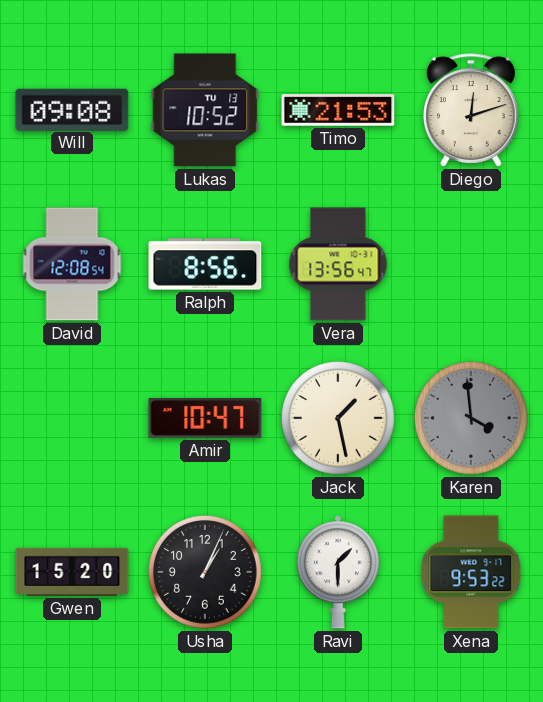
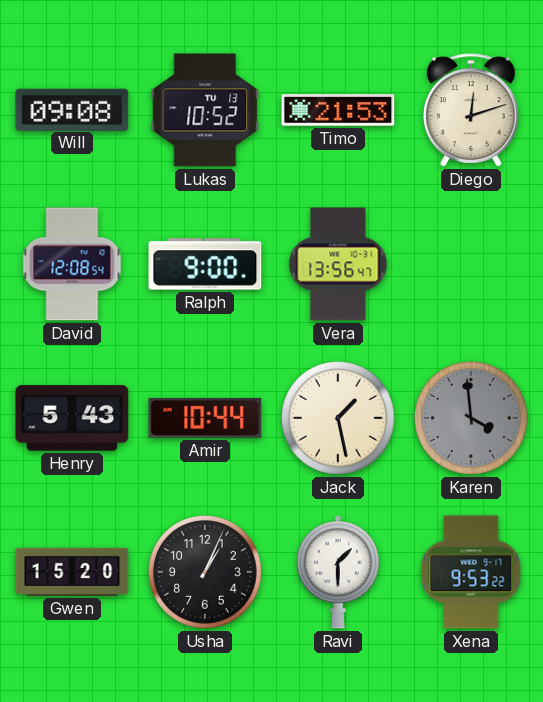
Ralph: 8:56 -> 9:00
Henry: none -> 5:43
Amir: 10:47 -> 10:44
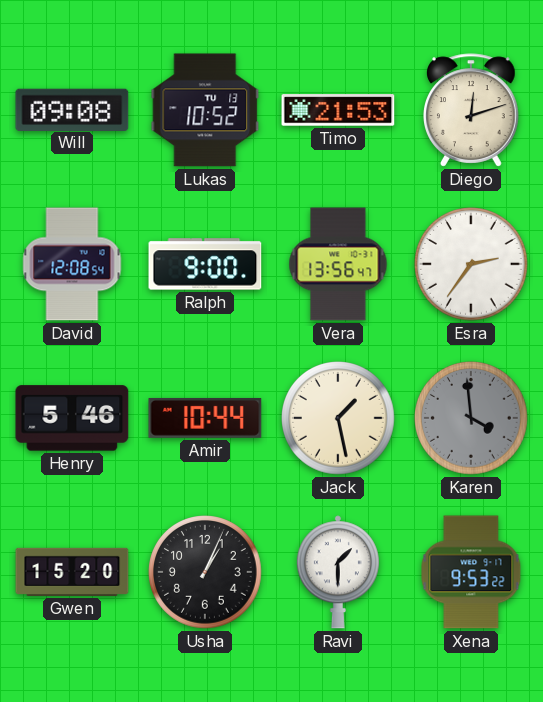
Esra: none -> 2:36
Henry: 5:43 -> 5:46
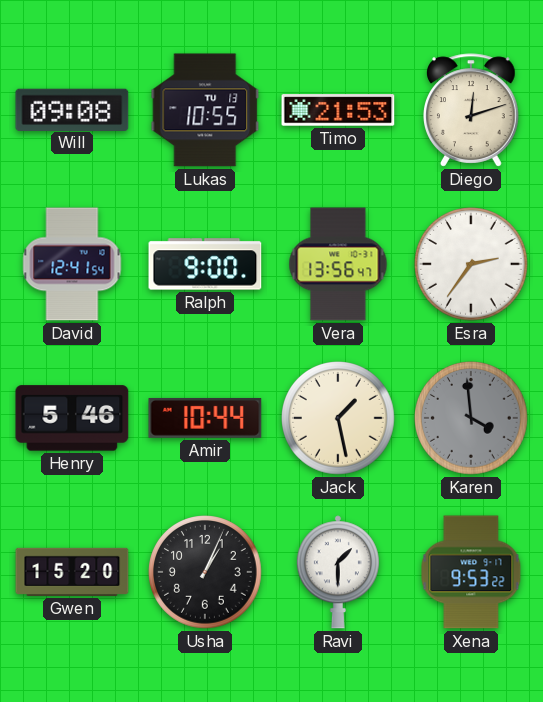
Lukas: 10:52 -> 10:55
David: 12:08 -> 12:41
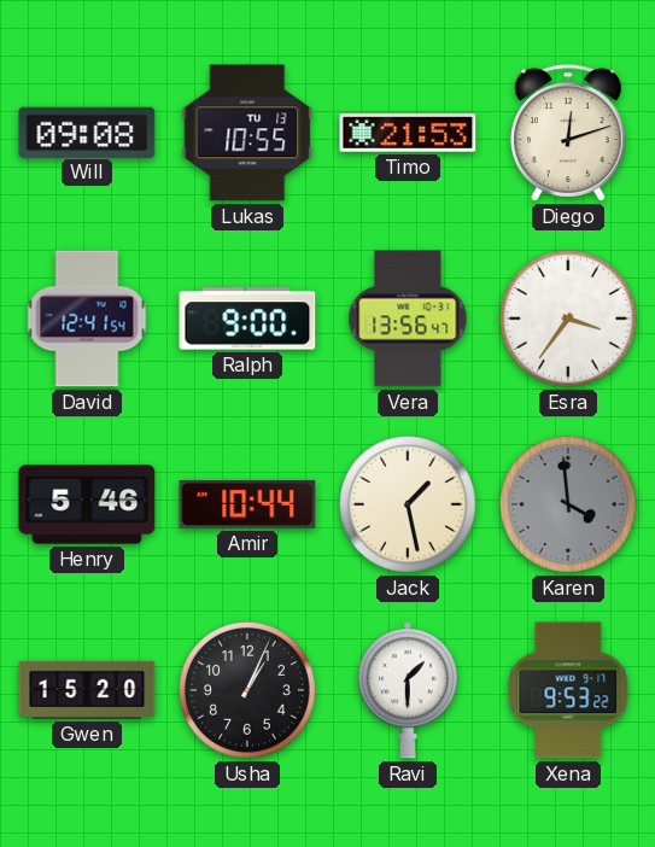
Esra: 2:36 -> 3:36
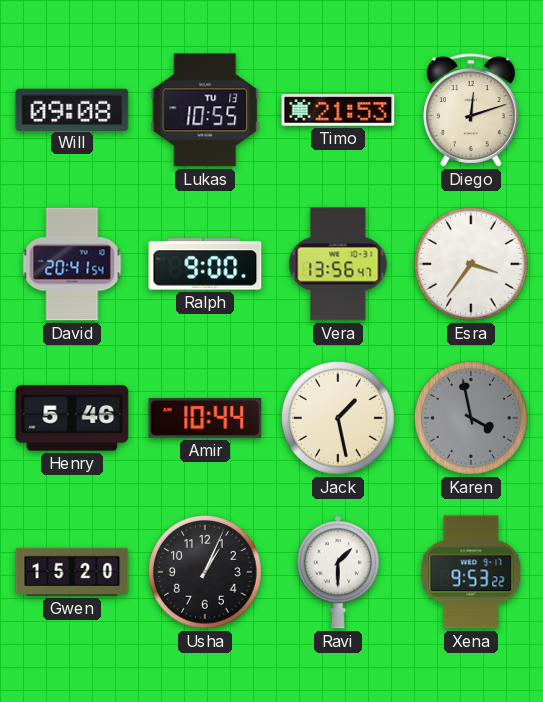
David: 12:41 -> 20:41
Karen: 3:59 -> 3:58
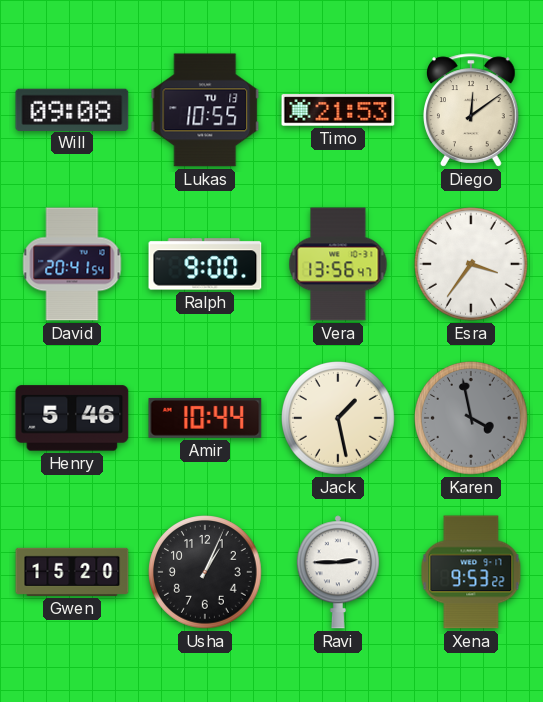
Diego: 12:12 -> 12:09
Ravi: 1:30 -> 2:45
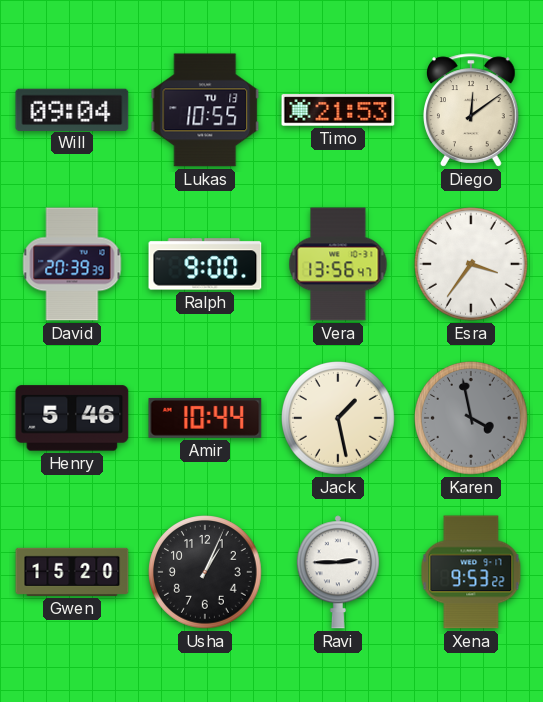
Will: 09:08 -> 09:04
David: 20:41 -> 20:39
